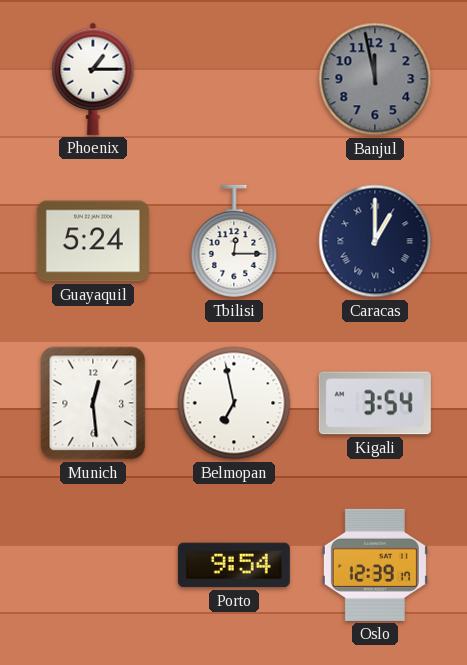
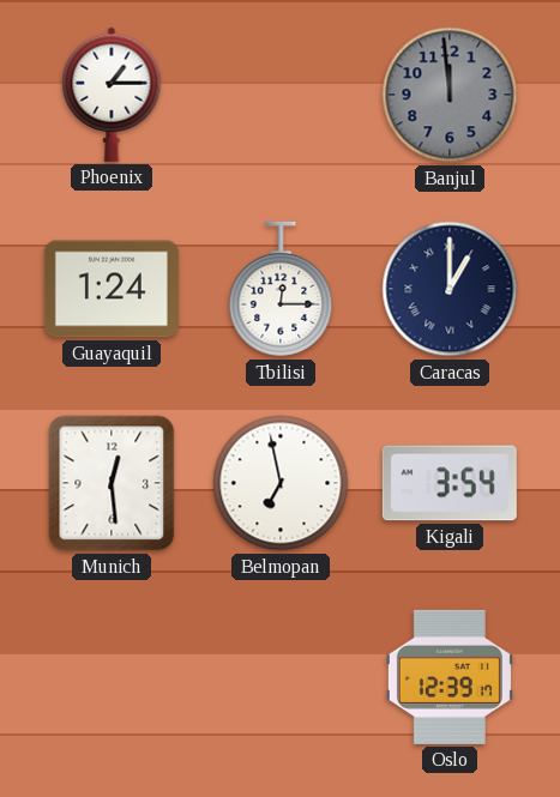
Banjul: 11:58 -> 11:59
Guayaquil: 5:24 -> 1:24
Porto: 9:54 -> none
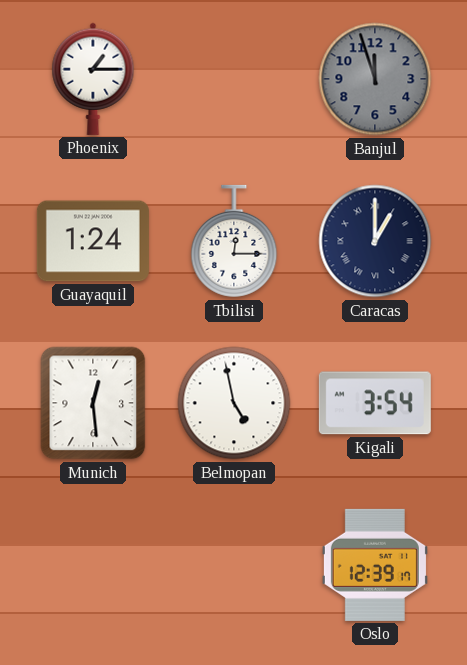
Banjul: 11:59 -> 11:57
Belmopan: 6:58 -> 4:58
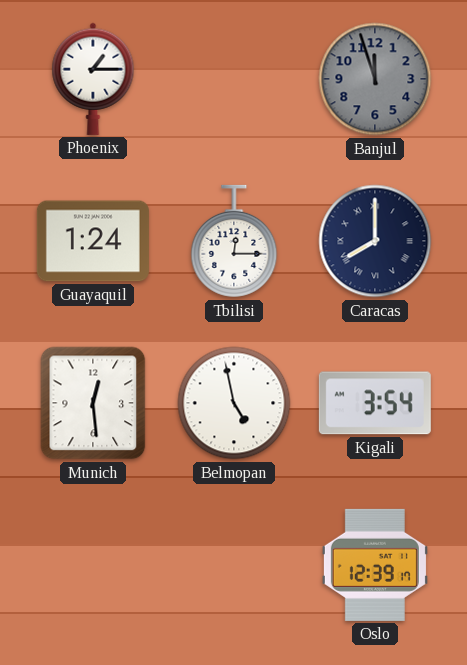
Caracas: 1:00 -> 8:00
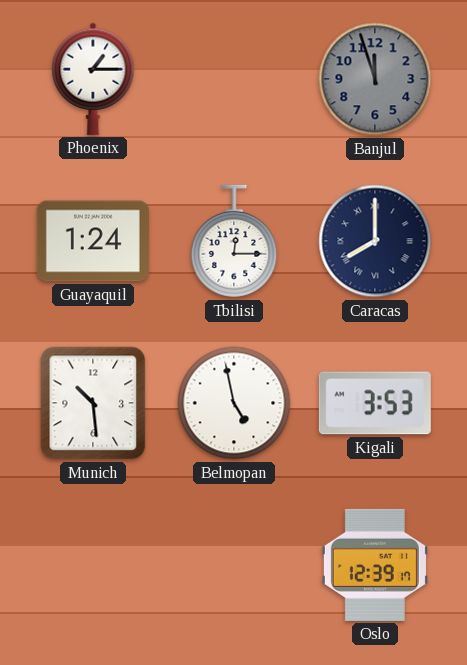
Munich: 12:29 -> 10:29
Kigali: 3:54 -> 3:53
